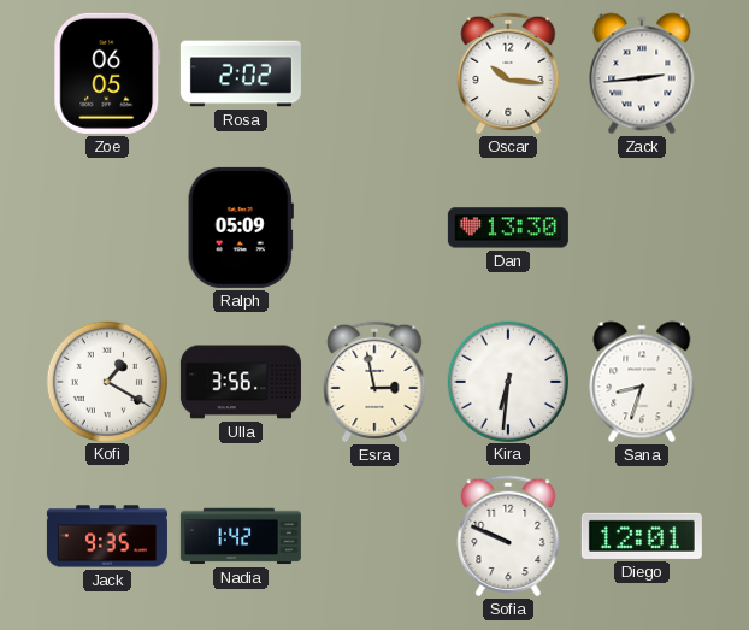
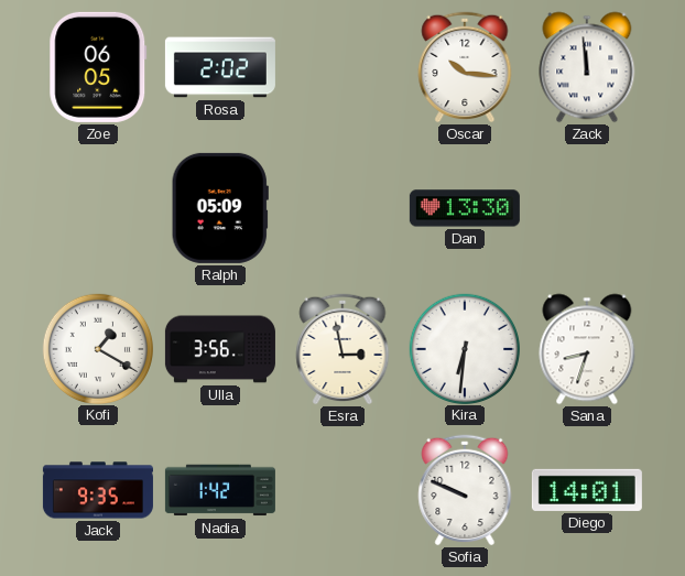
Zack: 2:44 -> 11:59
Diego: 12:01 -> 14:01
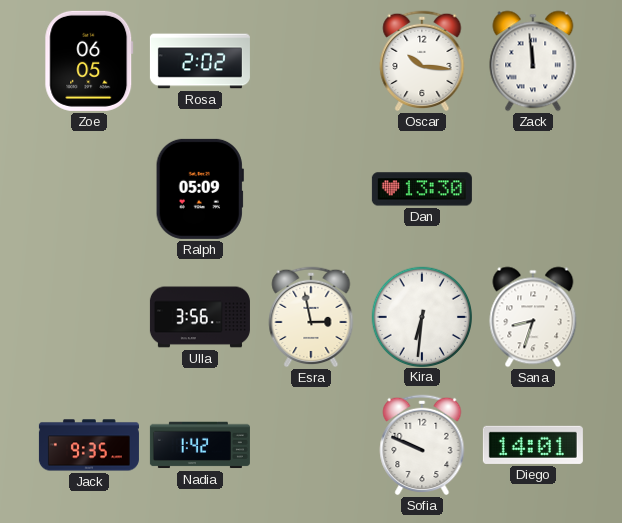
Kofi: 1:20 -> none
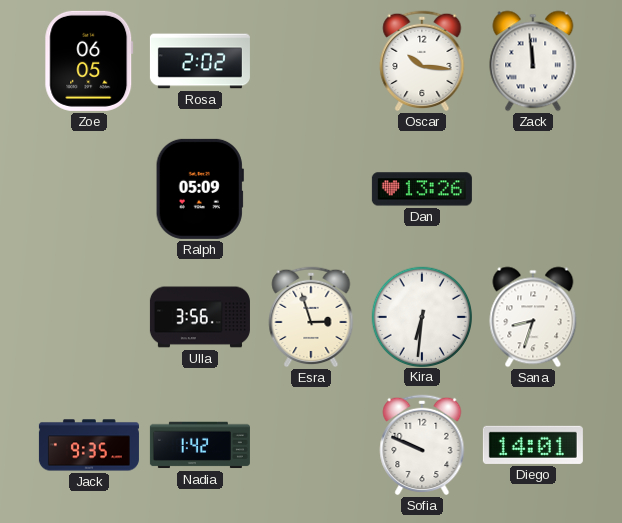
Dan: 13:30 -> 13:26
Esra: 2:58 -> 2:57
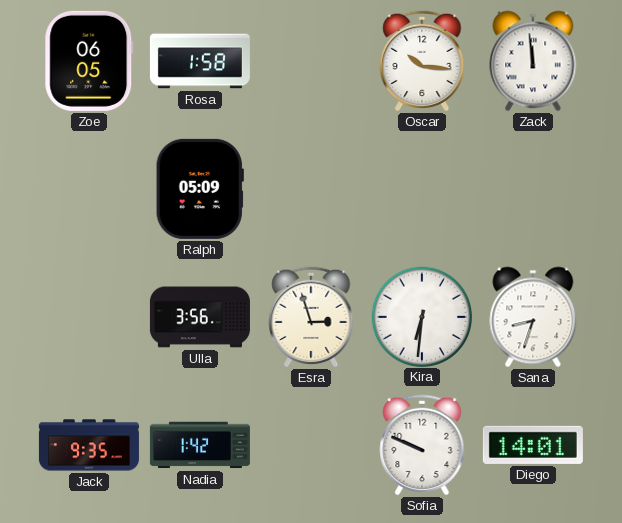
Rosa: 2:02 -> 1:58
Dan: 13:26 -> none
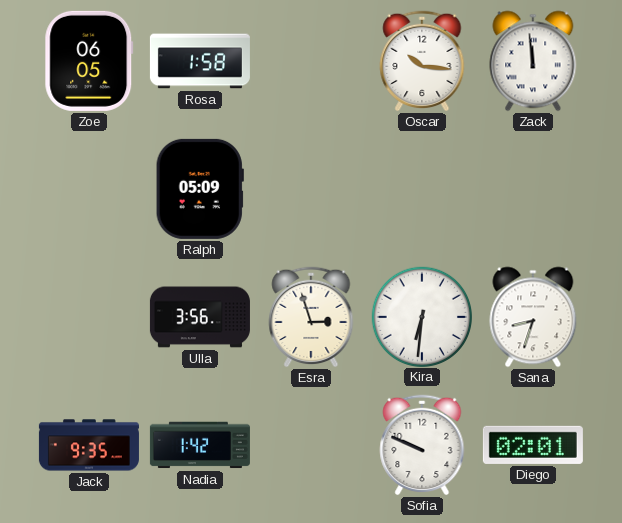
Diego: 14:01 -> 02:01
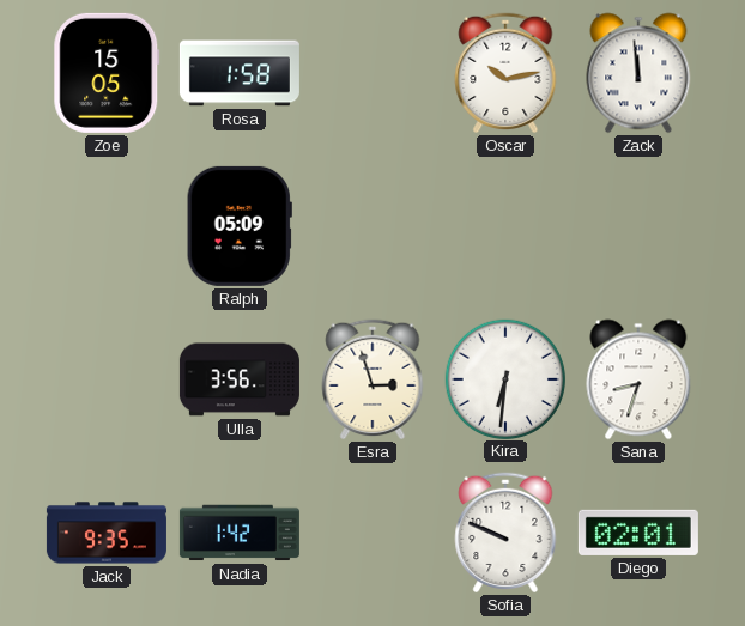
Zoe: 06:05 -> 15:05
Oscar: 10:16 -> 10:13
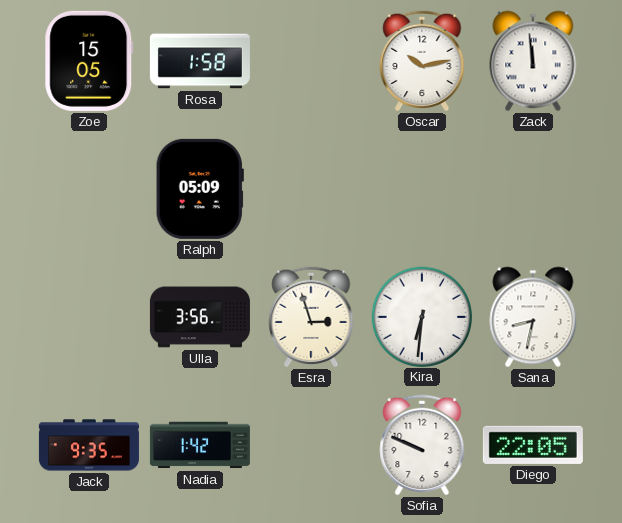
Sana: 8:33 -> 8:32
Diego: 02:01 -> 22:05
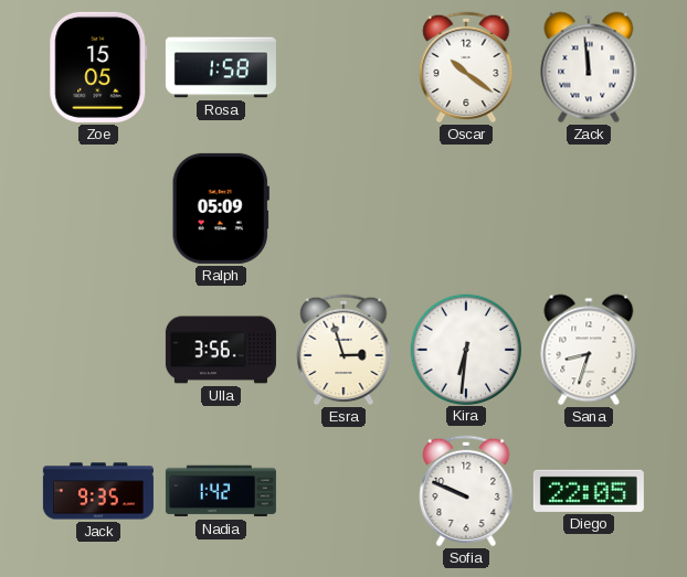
Oscar: 10:13 -> 10:21
Sana: 8:32 -> 8:33
